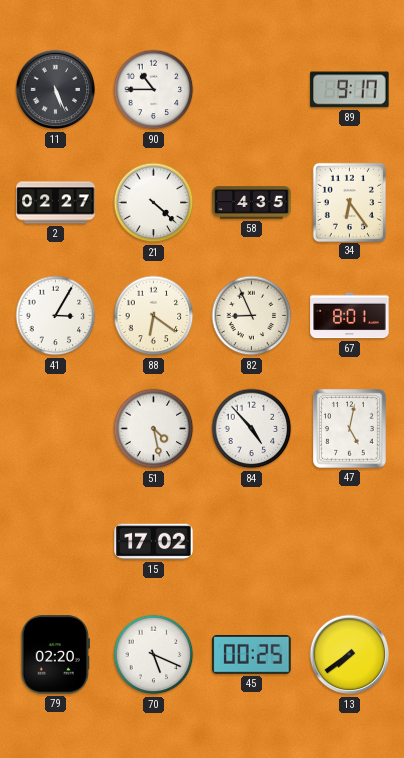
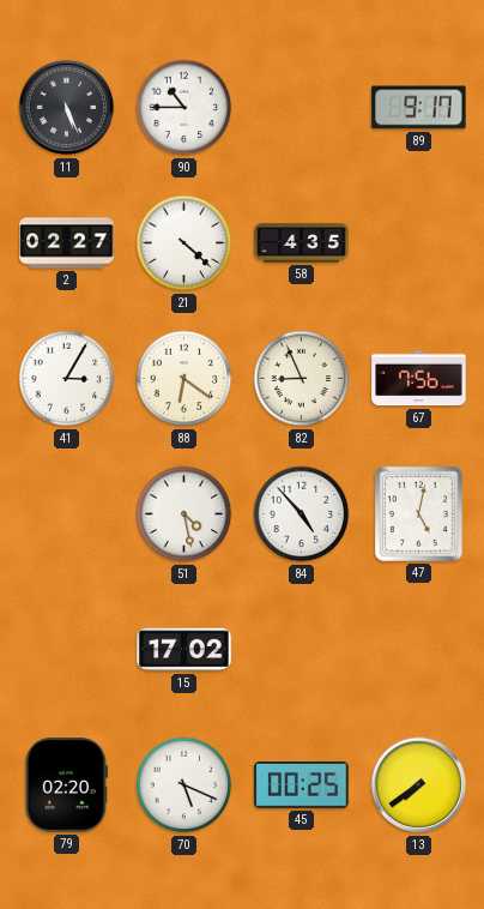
34: 6:24 -> none
67: 8:01 -> 7:56
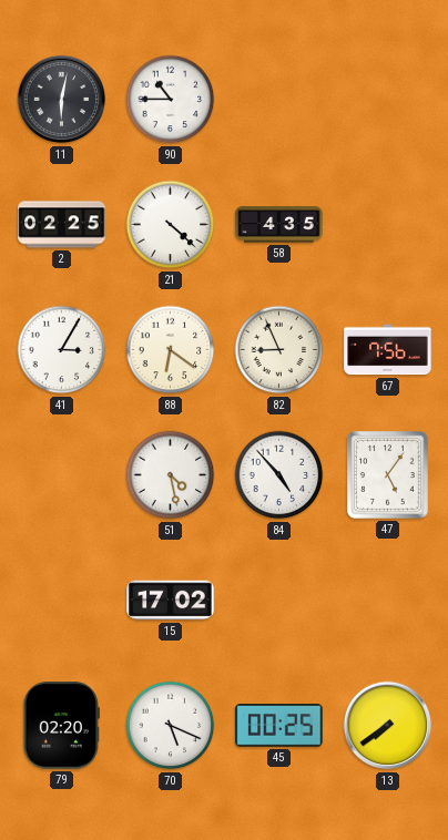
11: 5:26 -> 6:02
89: 9:17 -> none
2: 02:27 -> 02:25
47: 5:02 -> 5:06
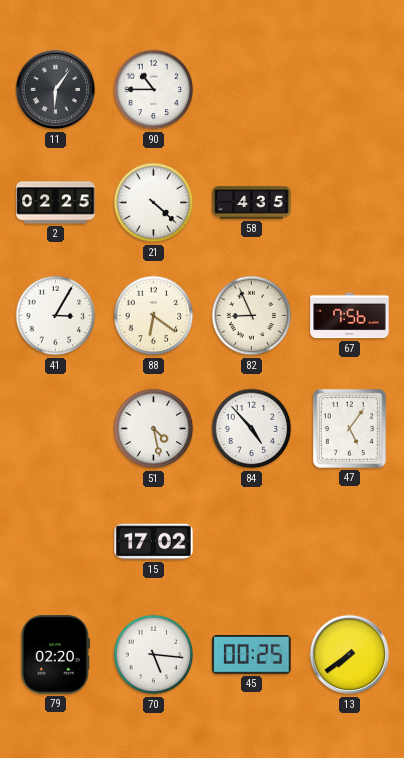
11: 6:02 -> 6:06
70: 5:19 -> 5:16
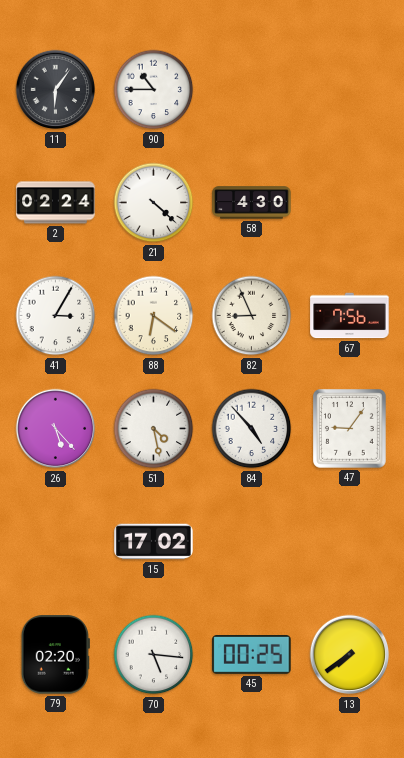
2: 02:25 -> 02:24
58: 4:35 -> 4:30
26: none -> 5:23
47: 5:06 -> 9:06
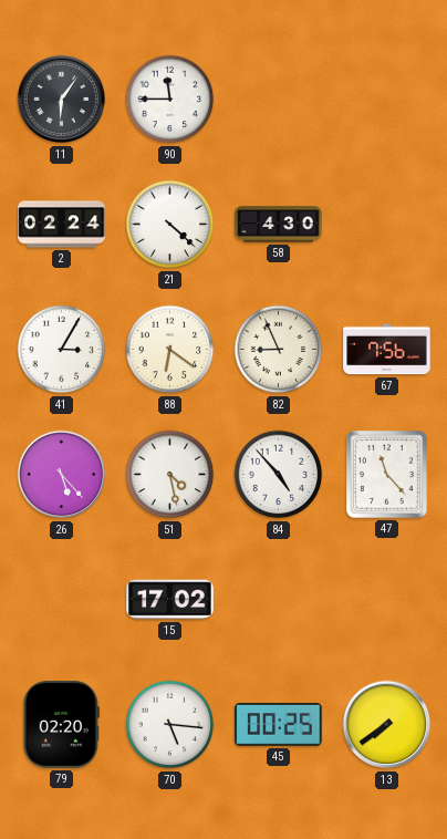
90: 10:45 -> 11:45
47: 9:06 -> 11:23
